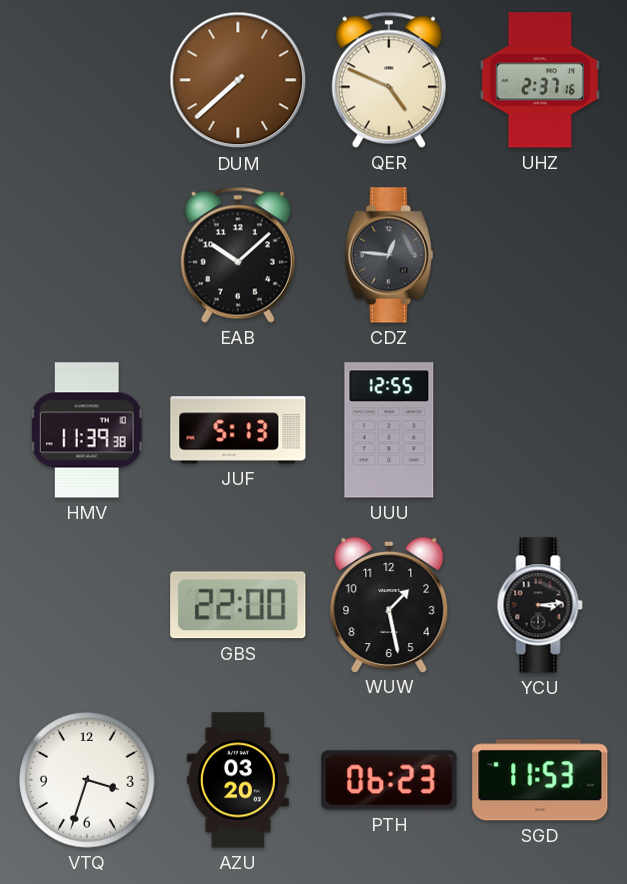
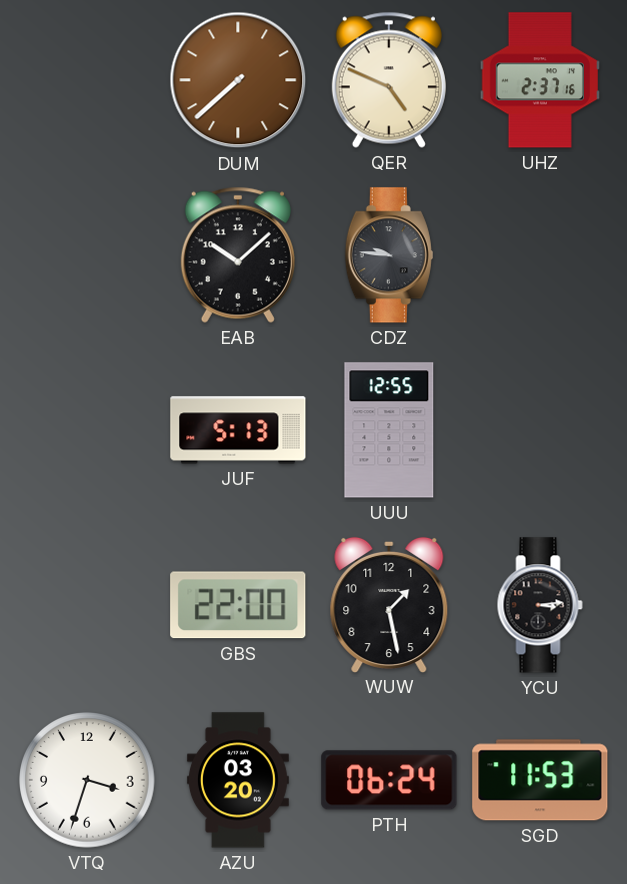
CDZ: 12:46 -> 9:46
HMV: 11:39 -> none
PTH: 06:23 -> 06:24
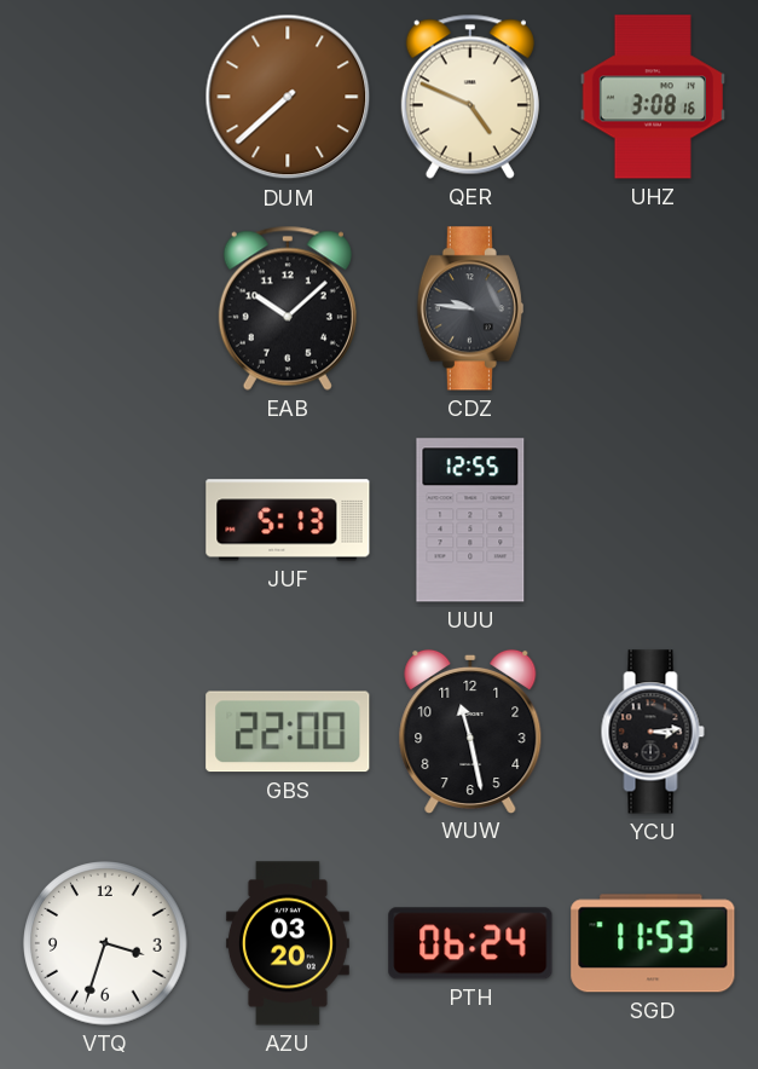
UHZ: 2:37 -> 3:08
WUW: 1:28 -> 11:28
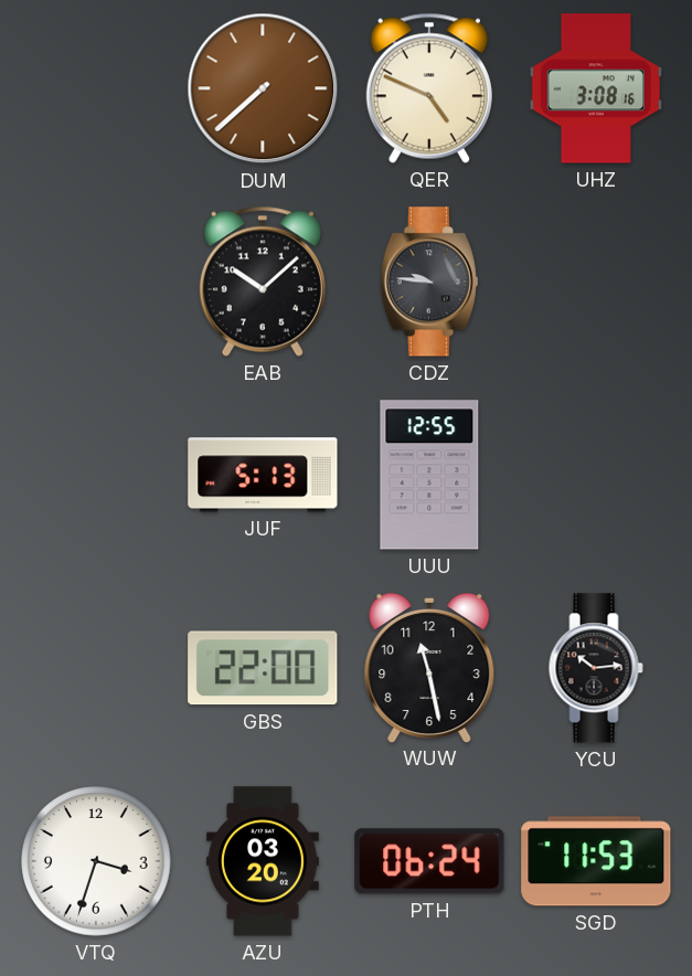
YCU: 3:14 -> 10:14
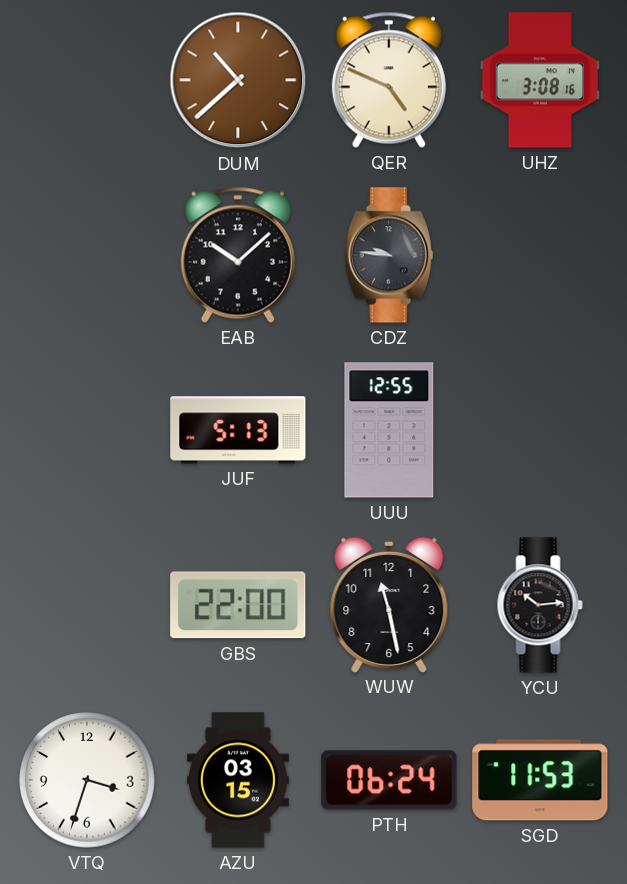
DUM: 7:38 -> 10:38
AZU: 03:20 -> 03:15
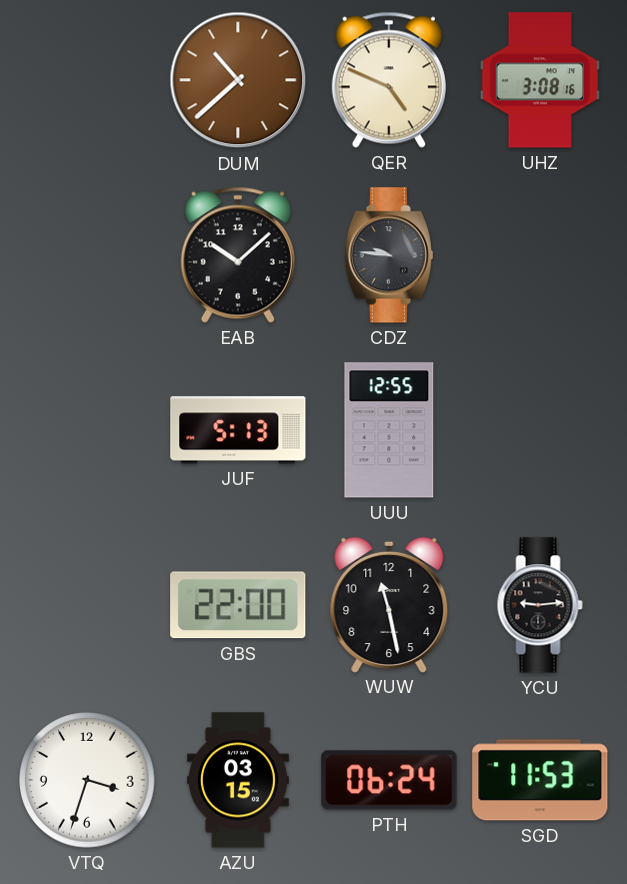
YCU: 10:14 -> 9:14
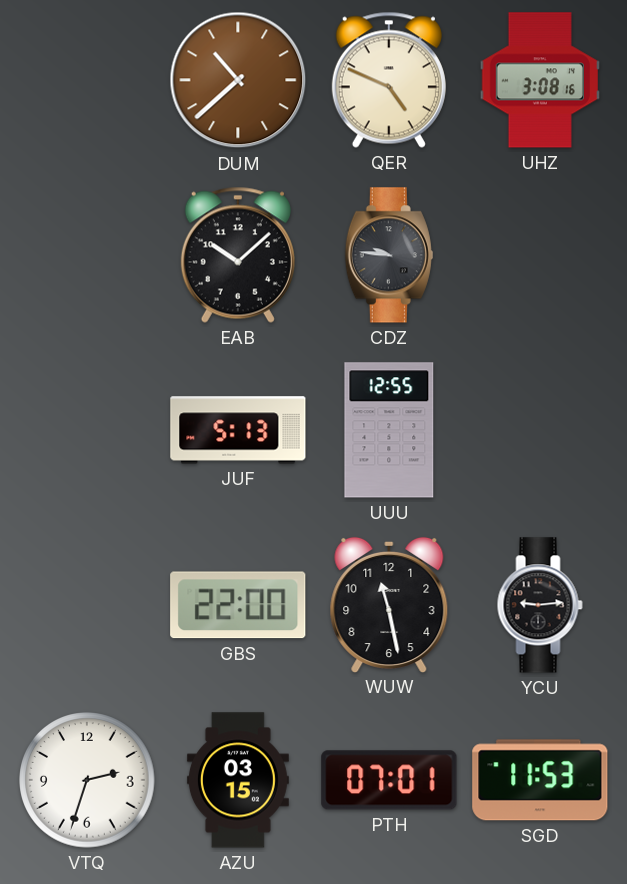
VTQ: 3:33 -> 2:33
PTH: 06:24 -> 07:01
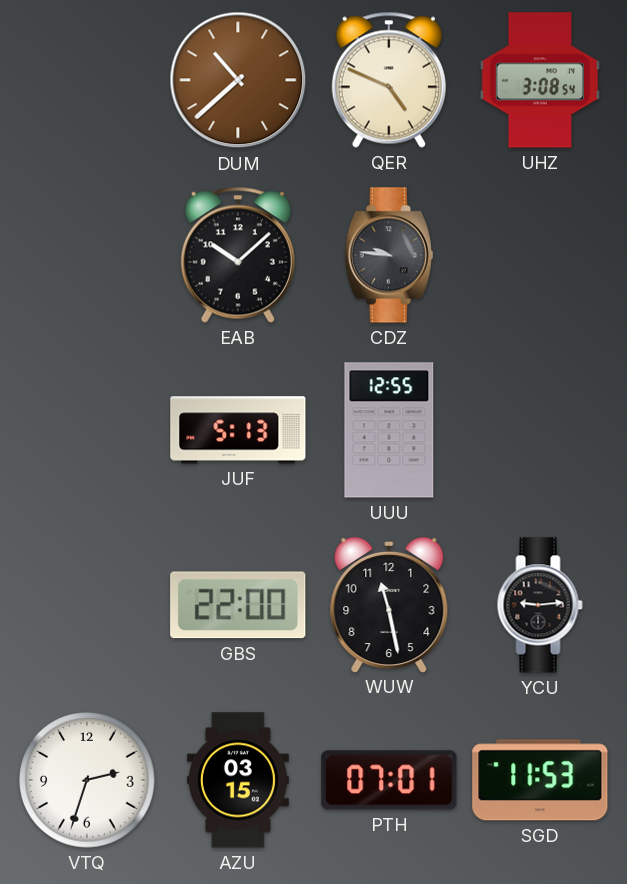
UHZ: 3:08:16 -> 3:08:54
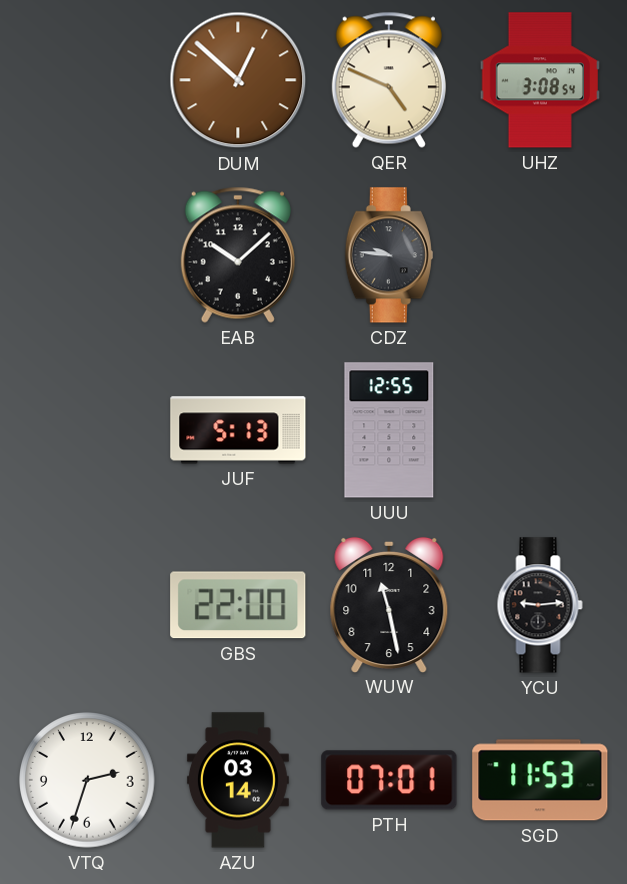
DUM: 10:38 -> 12:52
AZU: 03:15 -> 03:14
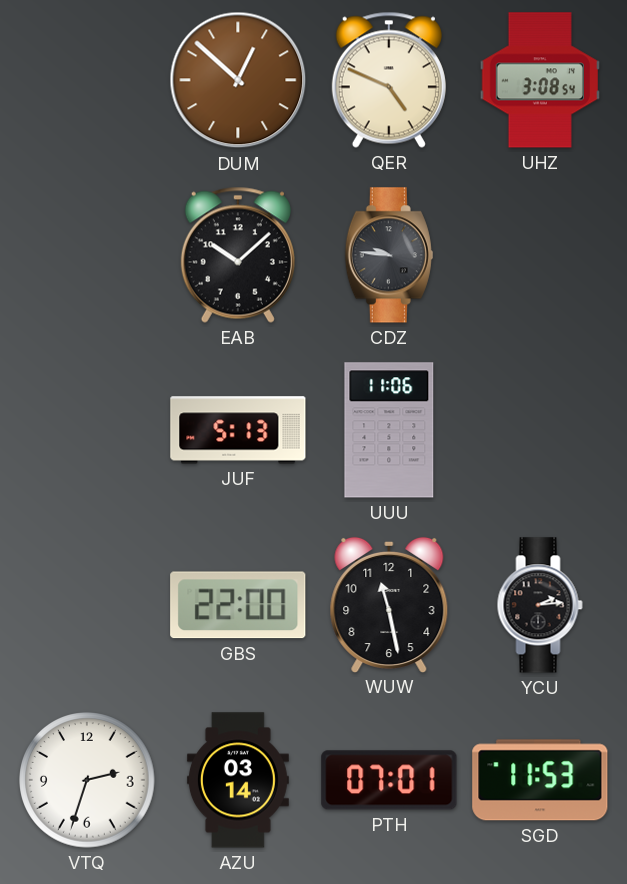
UUU: 12:55 -> 11:06
YCU: 9:14 -> 2:14
